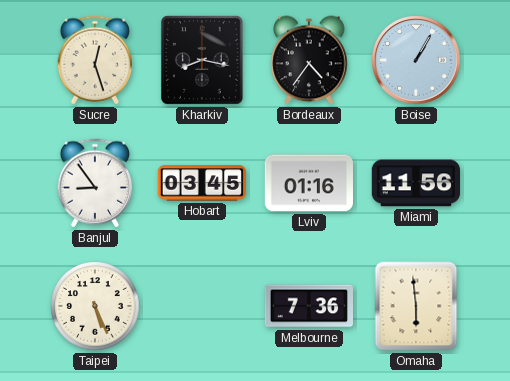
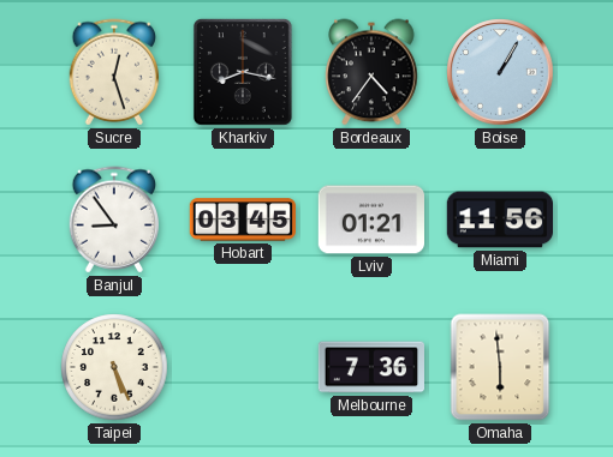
Lviv: 01:16 -> 01:21
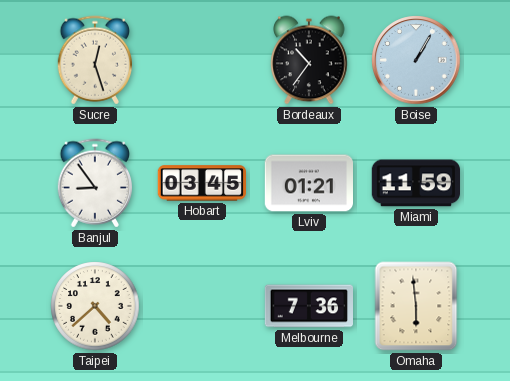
Kharkiv: 8:17 -> none
Bordeaux: 4:36 -> 10:36
Miami: 11:56 -> 11:59
Taipei: 5:26 -> 4:38
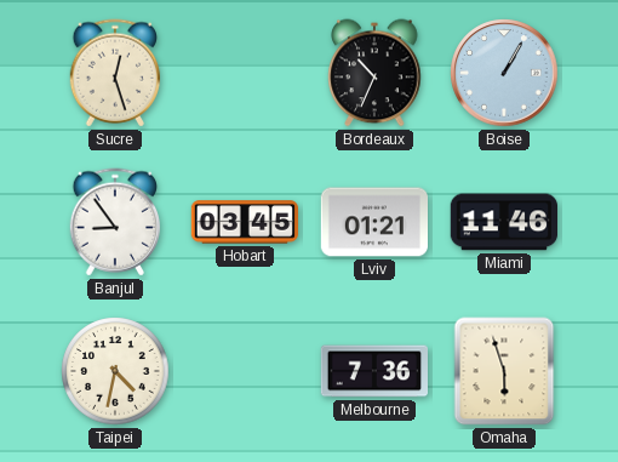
Bordeaux: 10:36 -> 10:34
Miami: 11:59 -> 11:46
Taipei: 4:38 -> 4:32
Omaha: 5:59 -> 5:57
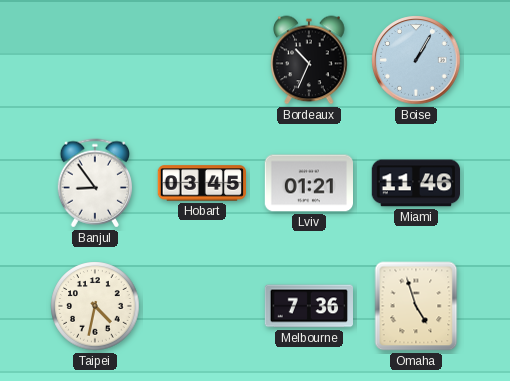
Sucre: 12:27 -> none
Omaha: 5:57 -> 4:57
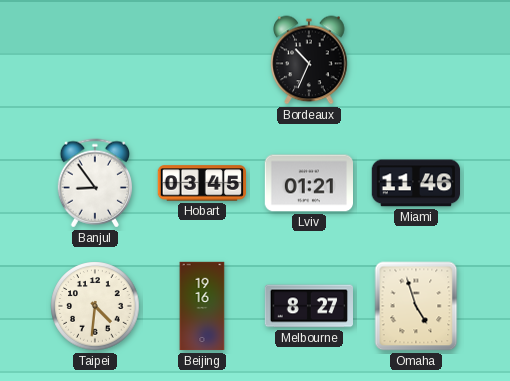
Boise: 1:05 -> none
Taipei: 4:32 -> 4:31
Beijing: none -> 19:16
Melbourne: 7:36 -> 8:27
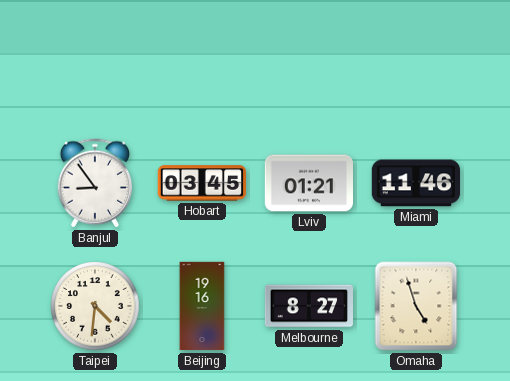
Bordeaux: 10:34 -> none
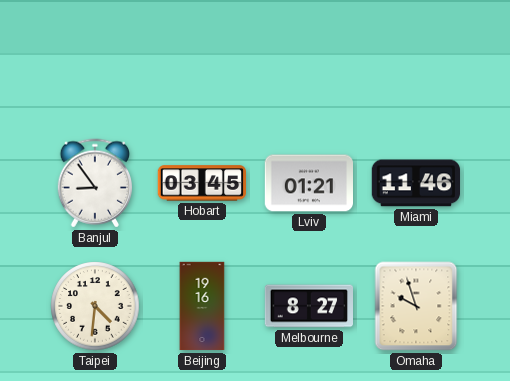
Omaha: 4:57 -> 9:57
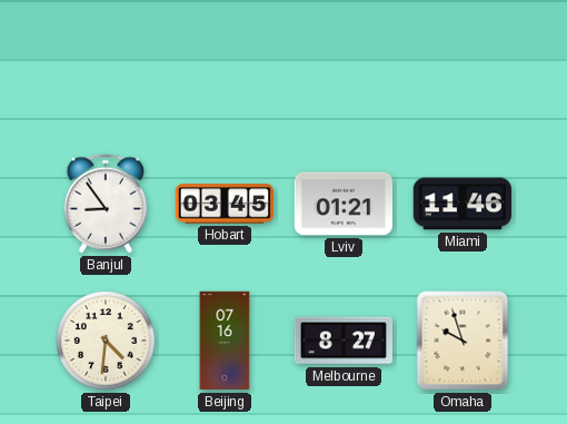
Beijing: 19:16 -> 07:16
